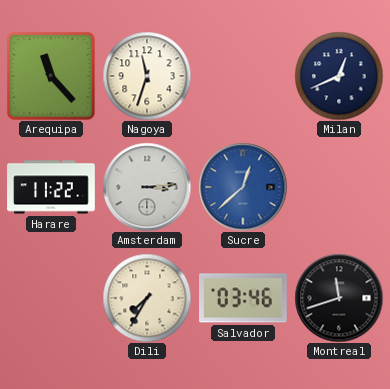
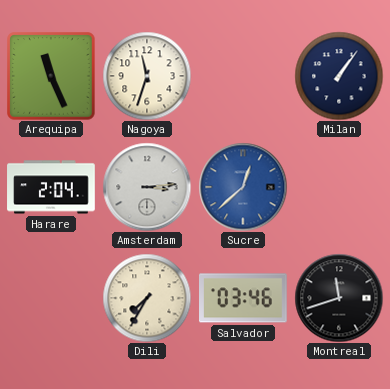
Arequipa: 11:23 -> 11:26
Milan: 12:41 -> 1:06
Harare: 11:22 -> 2:04
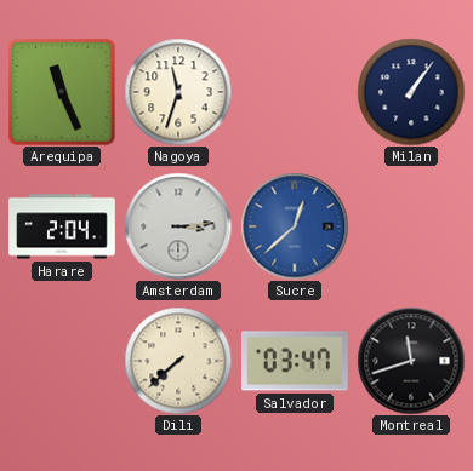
Dili: 7:35 -> 7:38
Salvador: 03:46 -> 03:47
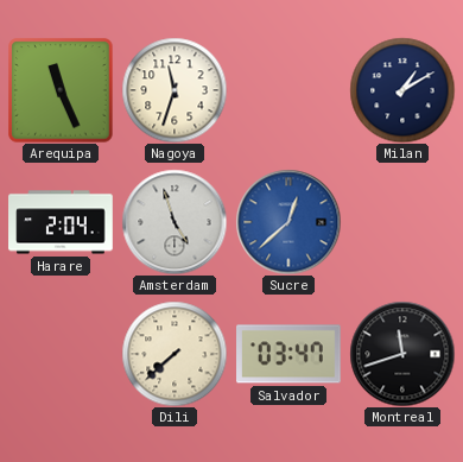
Milan: 1:06 -> 1:10
Amsterdam: 3:14 -> 4:57
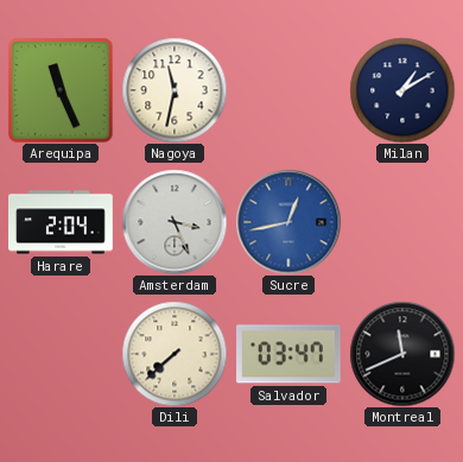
Nagoya: 11:33 -> 11:32
Amsterdam: 4:57 -> 3:26
Sucre: 12:38 -> 12:43
Montreal: 11:42 -> 11:41
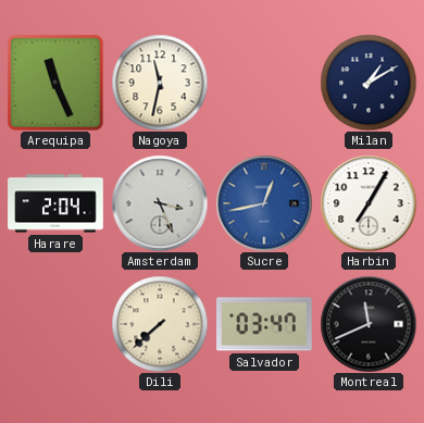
Harbin: none -> 7:05
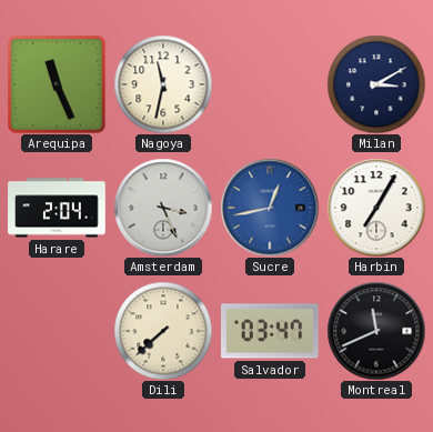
Milan: 1:10 -> 3:10
